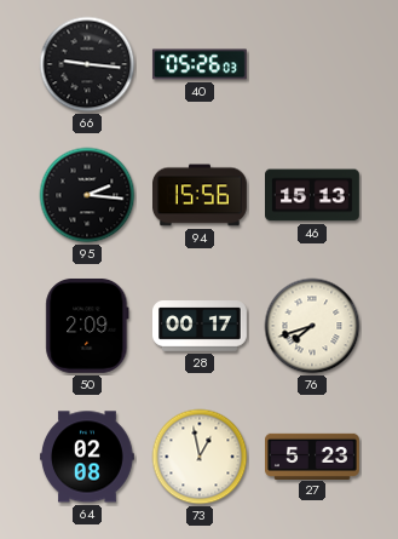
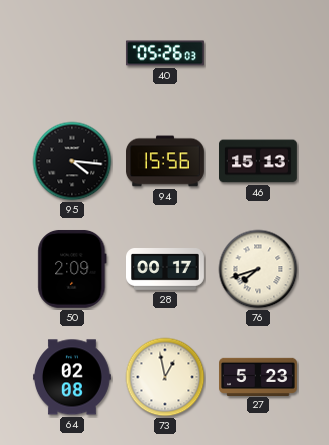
66: 9:16 -> none
95: 2:16 -> 4:16
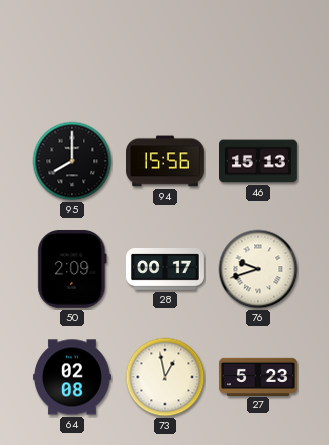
40: 05:26 -> none
95: 4:16 -> 8:00
76: 7:42 -> 9:42
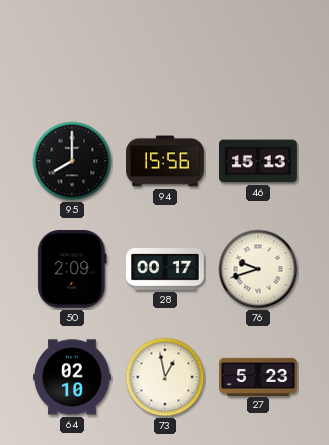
64: 02:08 -> 02:10
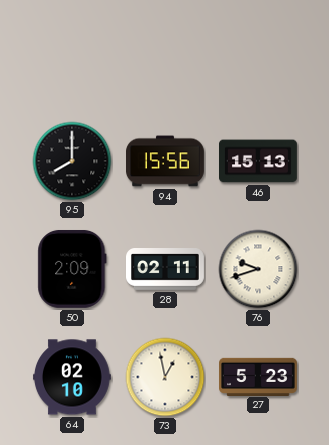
28: 00:17 -> 02:11
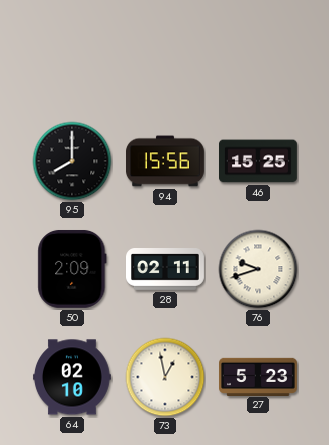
46: 15:13 -> 15:25
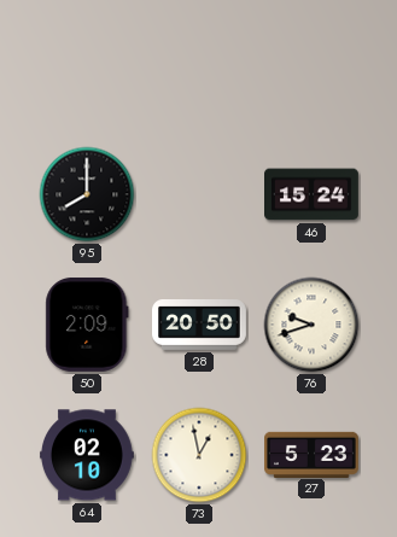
94: 15:56 -> none
46: 15:25 -> 15:24
28: 02:11 -> 20:50
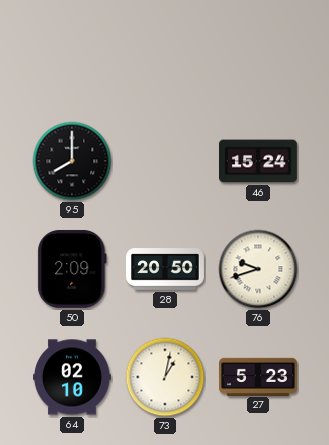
73: 12:58 -> 1:02
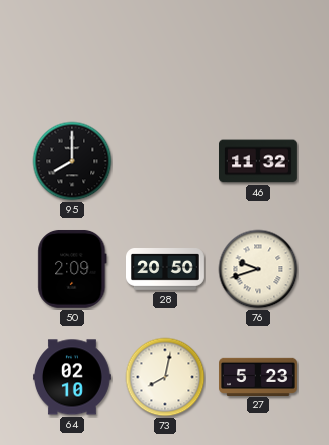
46: 15:24 -> 11:32
73: 1:02 -> 8:02
